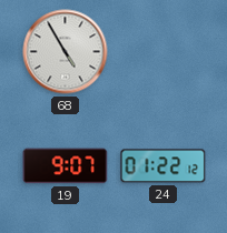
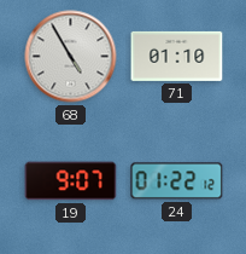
71: none -> 01:10
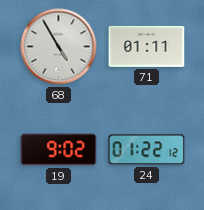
71: 01:10 -> 01:11
19: 9:07 -> 9:02
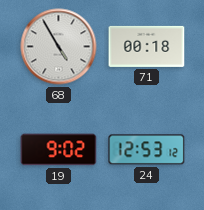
71: 01:11 -> 00:18
24: 01:22 -> 12:53
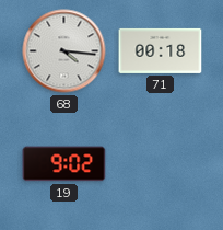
68: 4:55 -> 4:16
24: 12:53 -> none
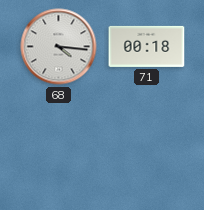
19: 9:02 -> none
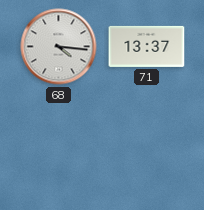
71: 00:18 -> 13:37
